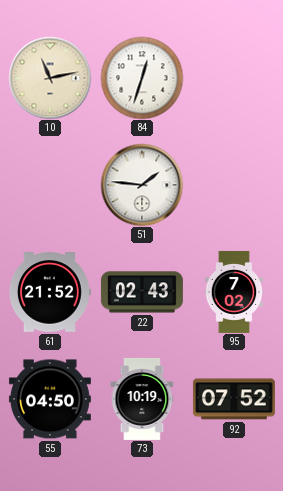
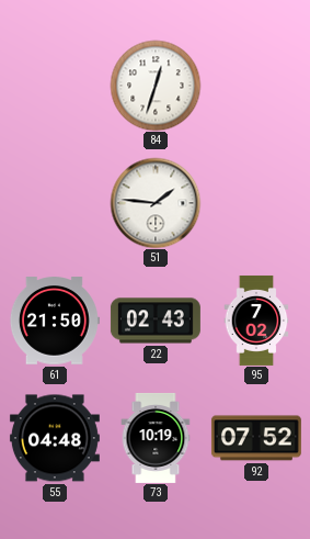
10: 11:13 -> none
61: 21:52 -> 21:50
55: 04:50 -> 04:48
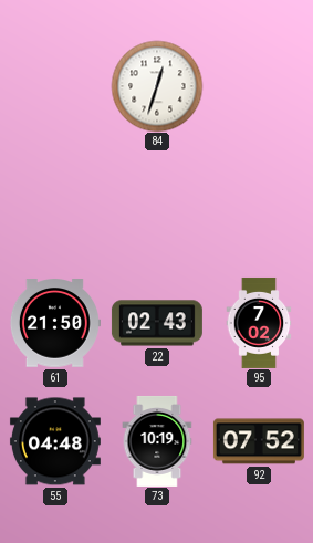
51: 1:46 -> none
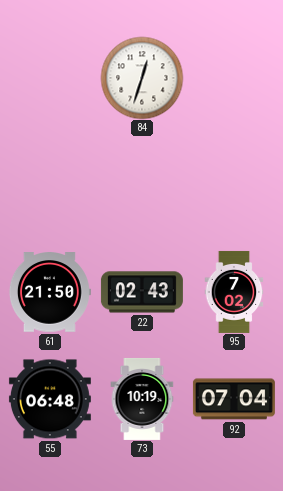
55: 04:48 -> 06:48
92: 07:52 -> 07:04
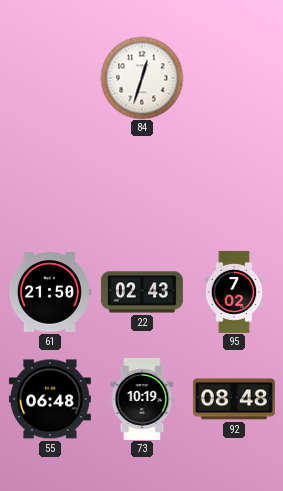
92: 07:04 -> 08:48
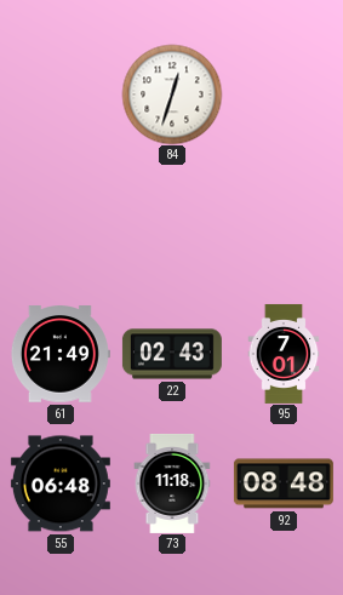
61: 21:50 -> 21:49
95: 7:02 -> 7:01
73: 10:19 -> 11:18
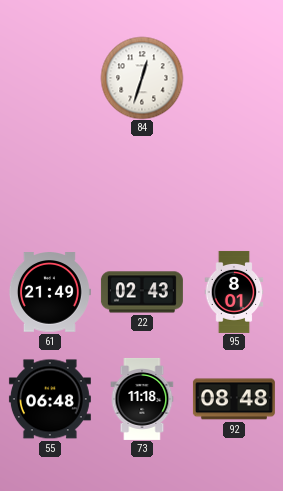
95: 7:01 -> 8:01
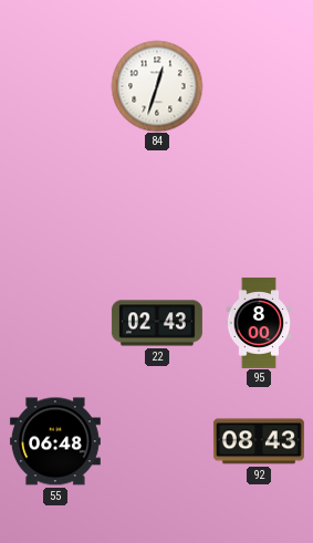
61: 21:49 -> none
95: 8:01 -> 8:00
73: 11:18 -> none
92: 08:48 -> 08:43
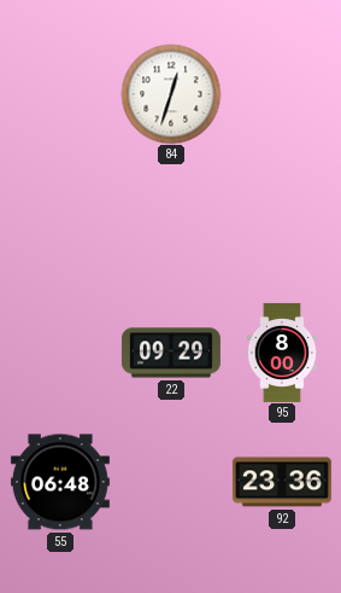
22: 02:43 -> 09:29
92: 08:43 -> 23:36
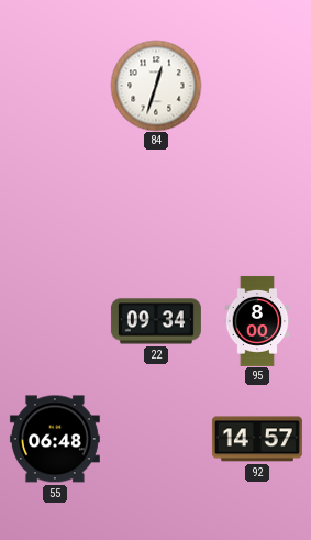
22: 09:29 -> 09:34
92: 23:36 -> 14:57
